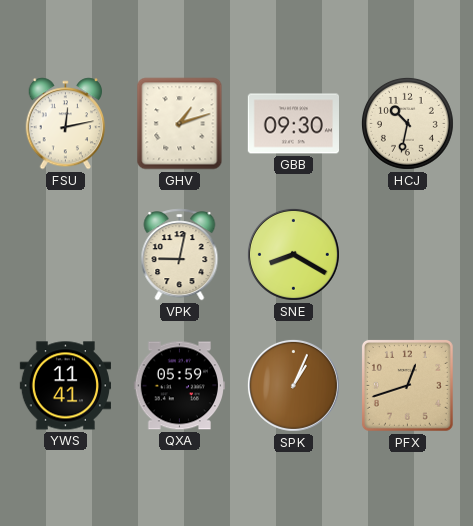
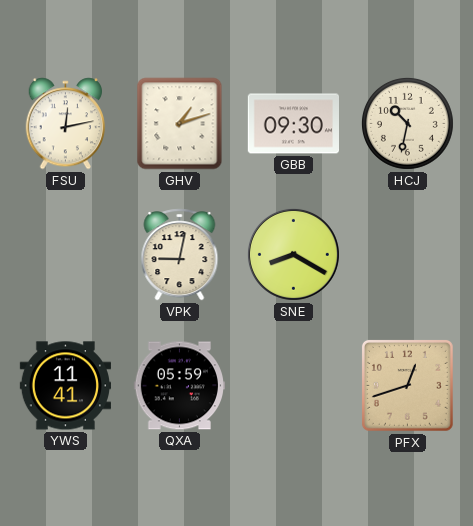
SPK: 1:04 -> none
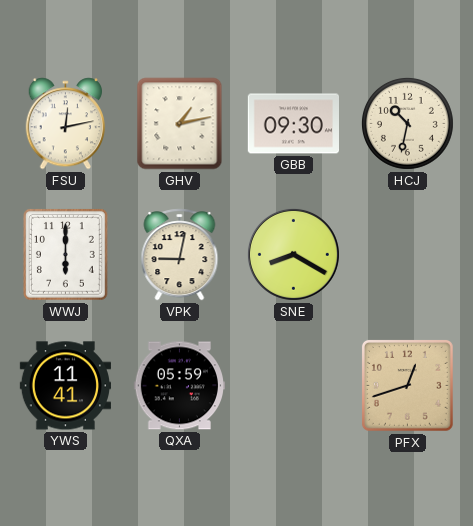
GHV: 1:12 -> 1:13
WWJ: none -> 6:00
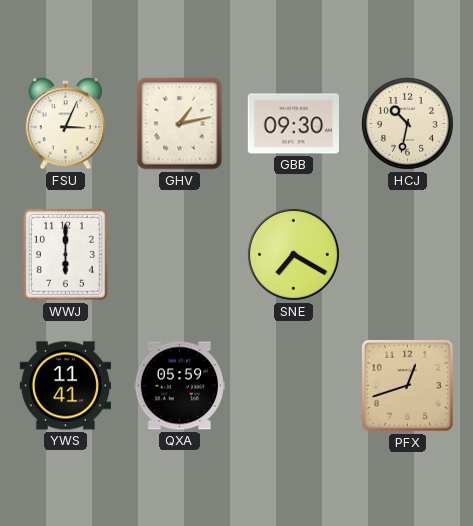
FSU: 12:13 -> 3:04
VPK: 9:02 -> none
SNE: 8:20 -> 7:20
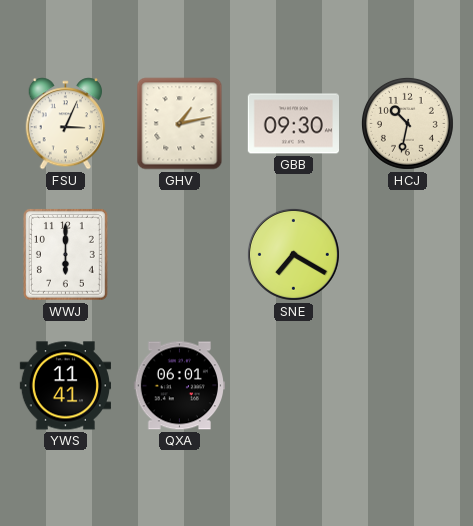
QXA: 05:59 -> 06:01
PFX: 12:42 -> none
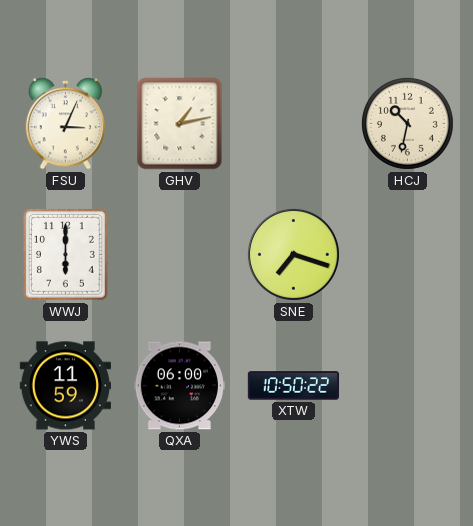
GBB: 09:30 -> none
SNE: 7:20 -> 7:18
YWS: 11:41 -> 11:59
QXA: 06:01 -> 06:00
XTW: none -> 10:50
